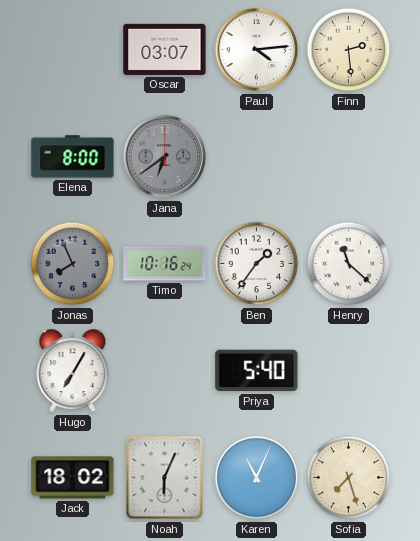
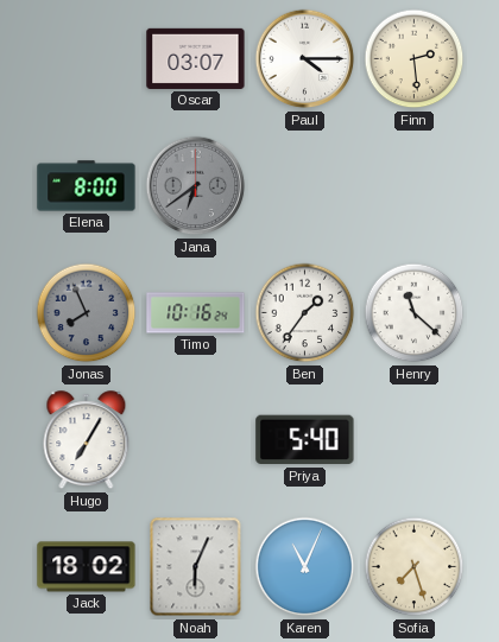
Paul: 4:14 -> 4:15
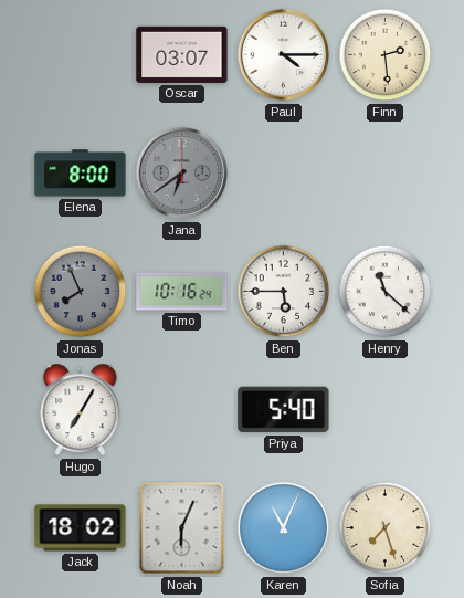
Ben: 1:36 -> 5:45
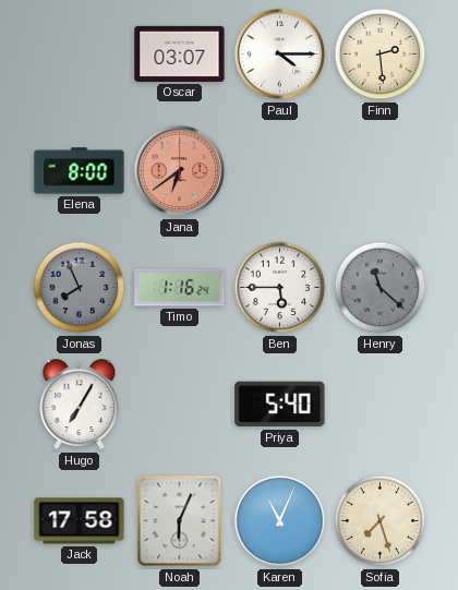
Jana dial: grey -> salmon
Timo: 10:16 -> 1:16
Henry dial: white -> grey
Jack: 18:02 -> 17:58
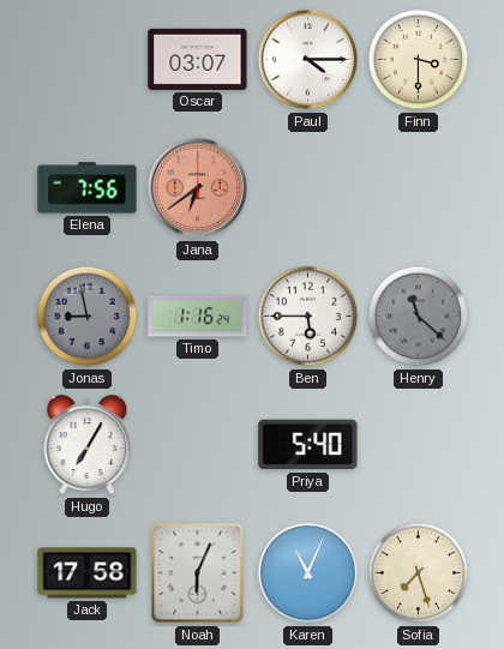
Finn: 2:29 -> 3:30
Elena: 8:00 -> 7:56
Jonas: 7:56 -> 8:58
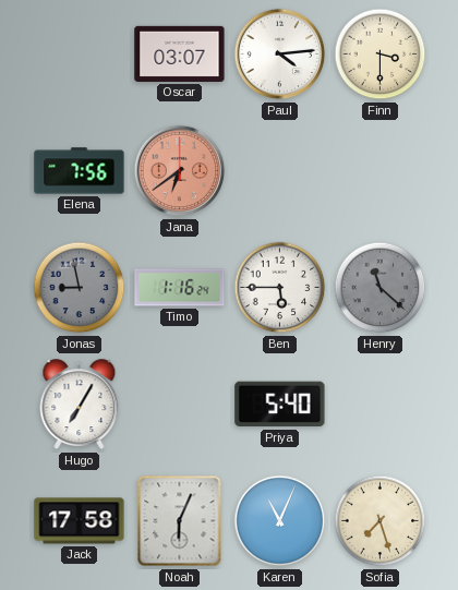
Paul: 4:15 -> 4:14
